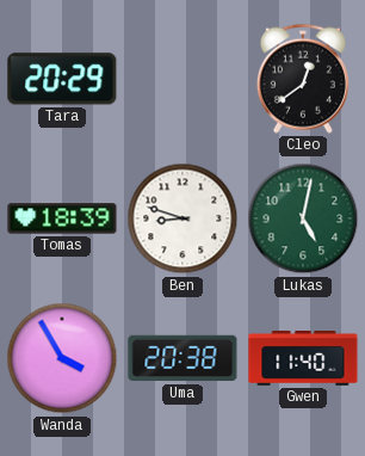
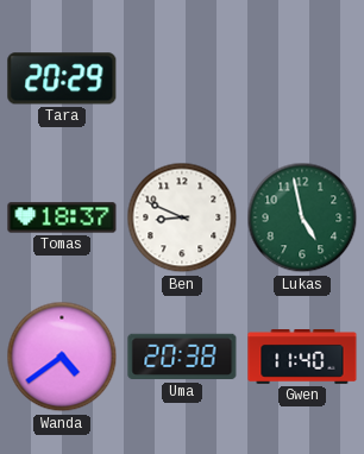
Cleo: 12:39 -> none
Tomas: 18:39 -> 18:37
Ben: 8:48 -> 8:49
Lukas: 5:02 -> 4:58
Wanda: 3:55 -> 4:39
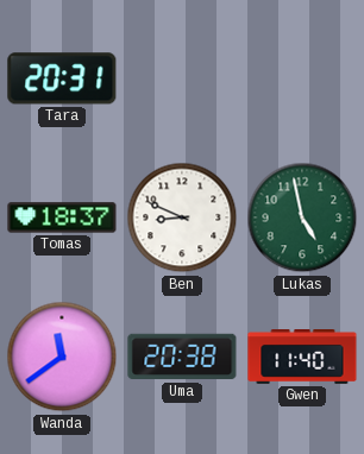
Tara: 20:29 -> 20:31
Wanda: 4:39 -> 11:39
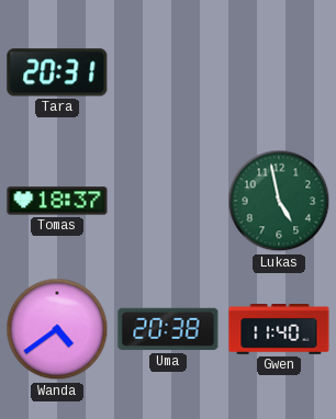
Ben: 8:49 -> none
Wanda: 11:39 -> 4:39
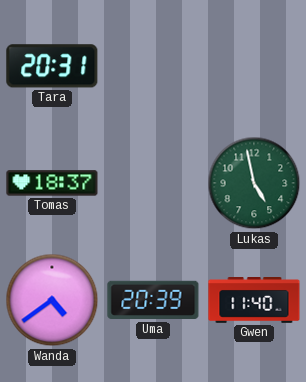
Uma: 20:38 -> 20:39
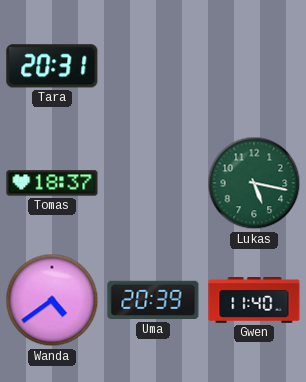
Lukas: 4:58 -> 5:17
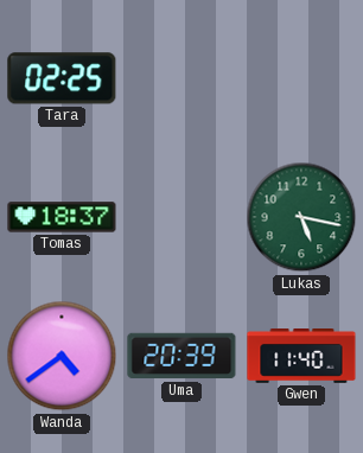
Tara: 20:31 -> 02:25
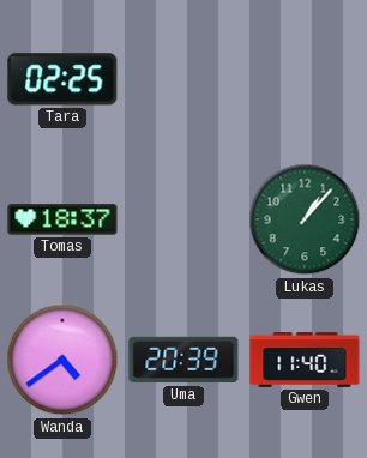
Lukas: 5:17 -> 1:07
